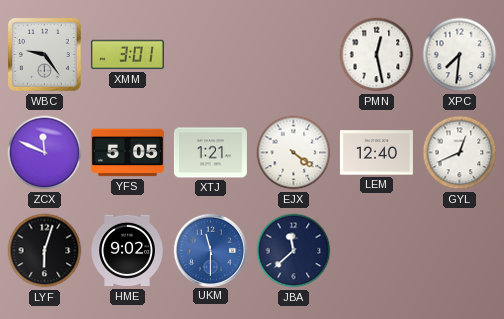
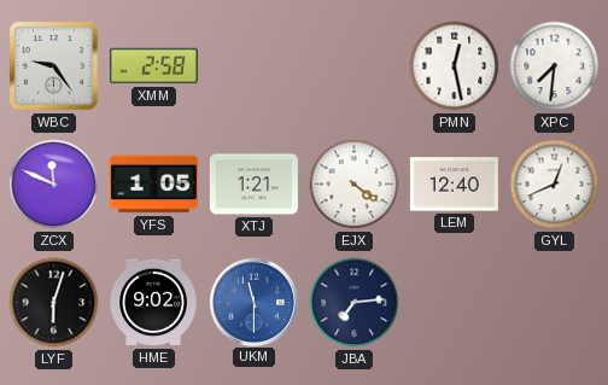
XMM: 3:01 -> 2:58
YFS: 5:05 -> 1:05
JBA: 11:38 -> 7:14
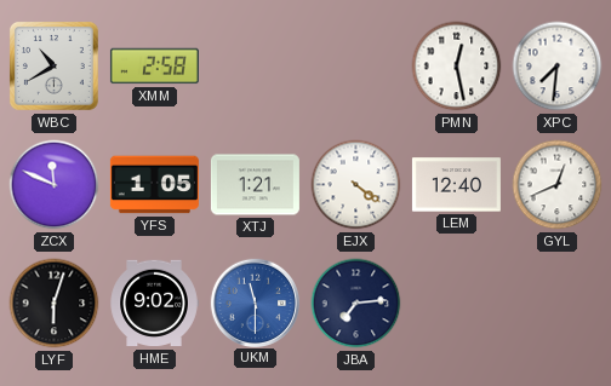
WBC: 9:24 -> 10:40
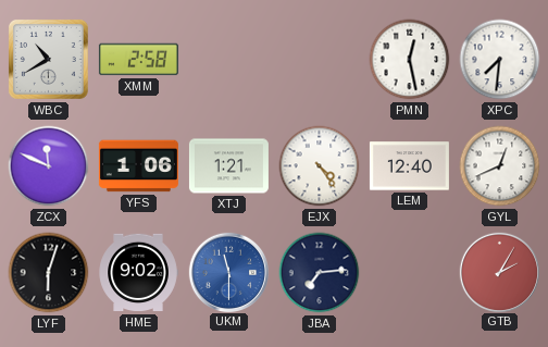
YFS: 1:05 -> 1:06
EJX: 4:21 -> 4:24
GTB: none -> 2:05
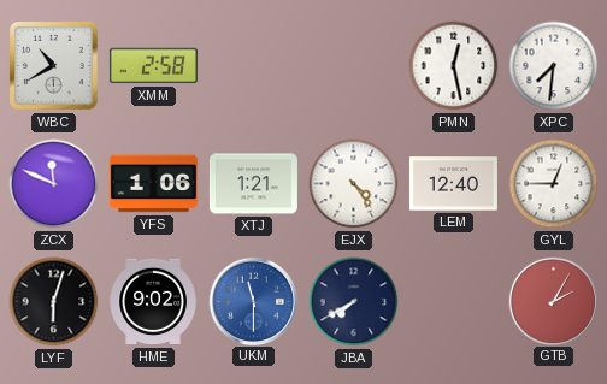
GYL: 12:41 -> 12:45
JBA: 7:14 -> 7:40
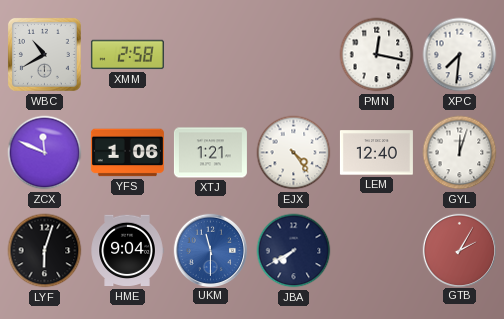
PMN: 12:28 -> 12:17
GYL: 12:45 -> 12:03
HME: 9:02 -> 9:04
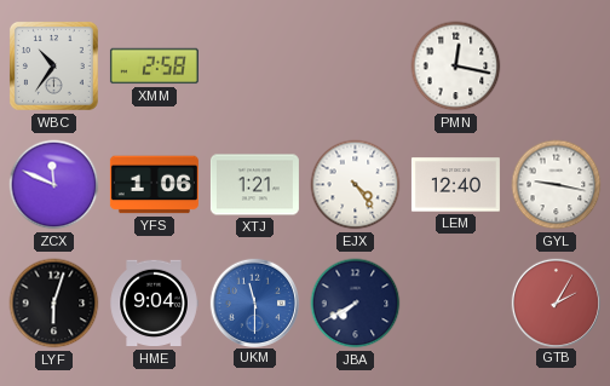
WBC: 10:40 -> 10:36
XPC: 7:31 -> none
GYL: 12:03 -> 9:17
